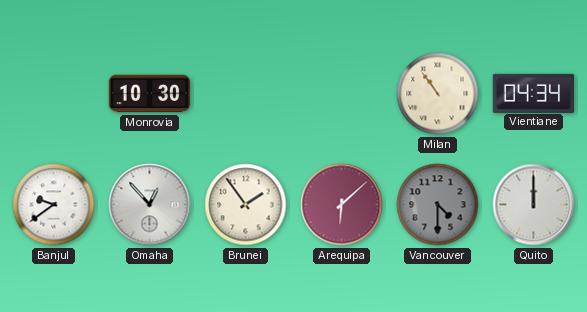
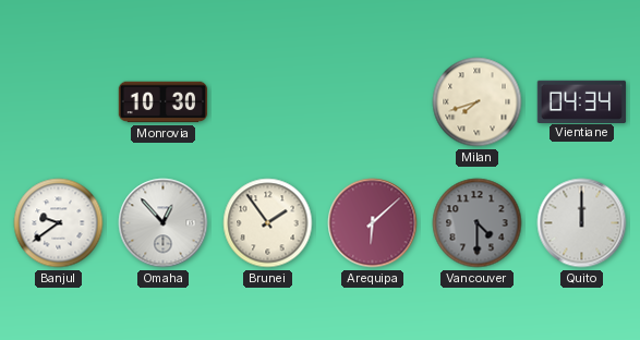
Milan: 10:54 -> 7:42
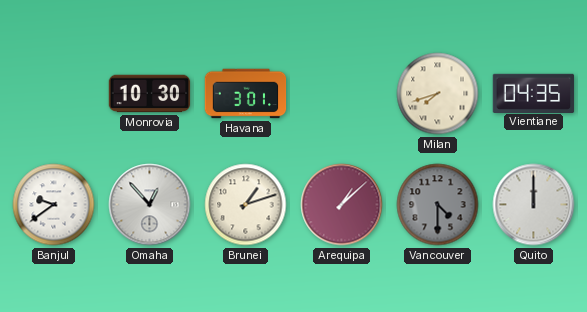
Havana: none -> 3:01
Vientiane: 04:34 -> 04:35
Brunei: 1:54 -> 1:12
Arequipa: 6:08 -> 1:08
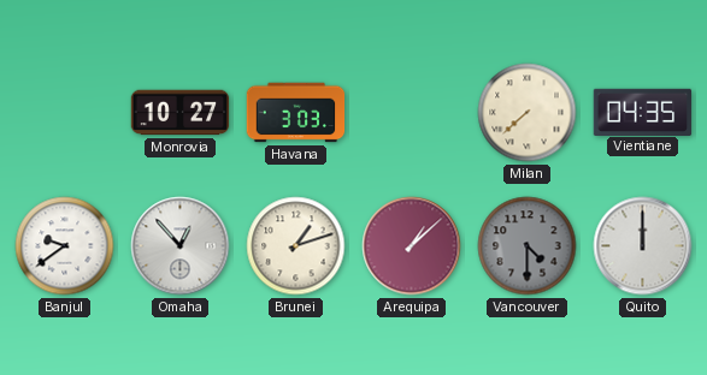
Monrovia: 10:30 -> 10:27
Havana: 3:01 -> 3:03
Milan: 7:42 -> 7:38
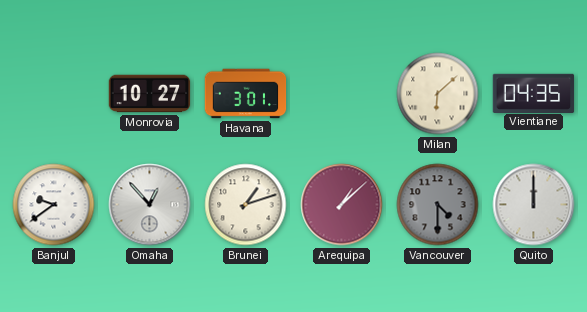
Havana: 3:03 -> 3:01
Milan: 7:38 -> 6:08
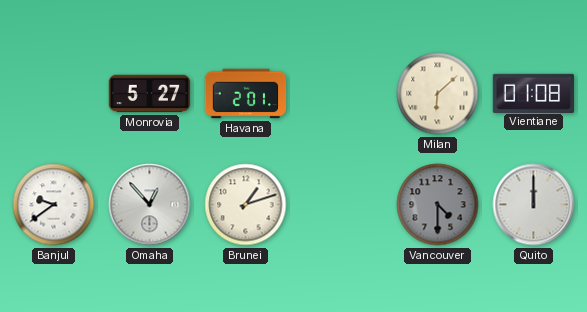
Monrovia: 10:27 -> 5:27
Havana: 3:01 -> 2:01
Vientiane: 04:35 -> 01:08
Arequipa: 1:08 -> none
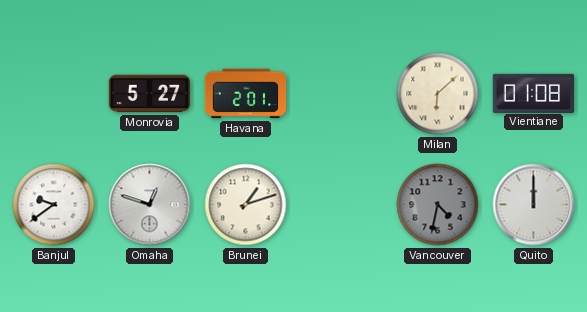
Omaha: 12:53 -> 12:48
Vancouver: 4:30 -> 4:32
